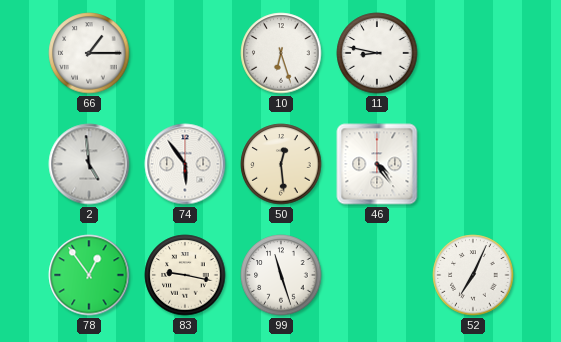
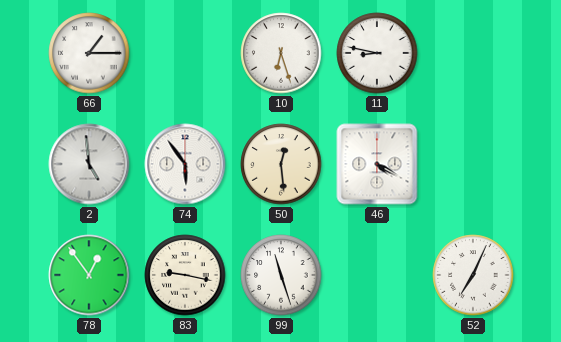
46: 4:24 -> 4:20
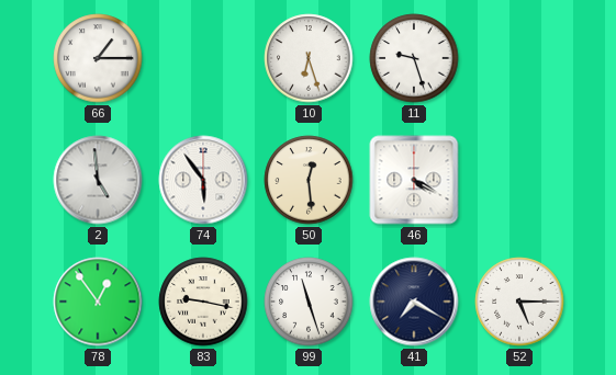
11: 8:47 -> 9:27
41: none -> 7:20
52: 7:04 -> 5:15
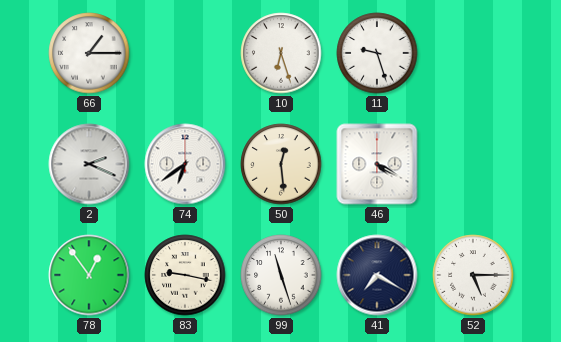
2: 4:59 -> 2:19
74: 5:54 -> 6:39
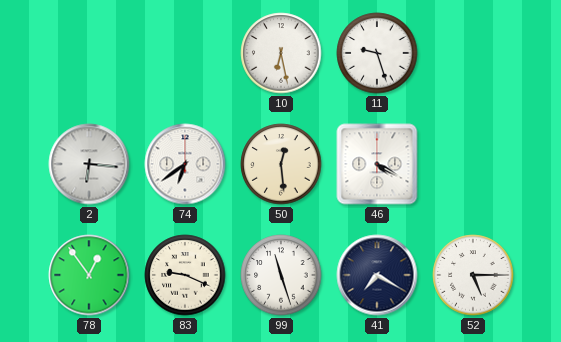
66: 1:15 -> none
10: 6:27 -> 6:28
2: 2:19 -> 6:16
83: 9:17 -> 9:19
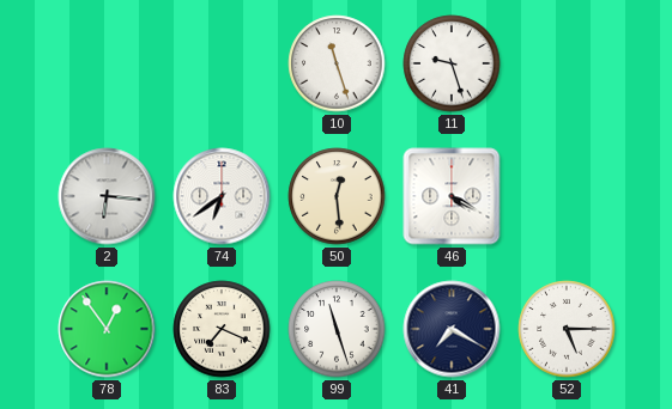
10: 6:28 -> 11:27
83: 9:19 -> 7:19
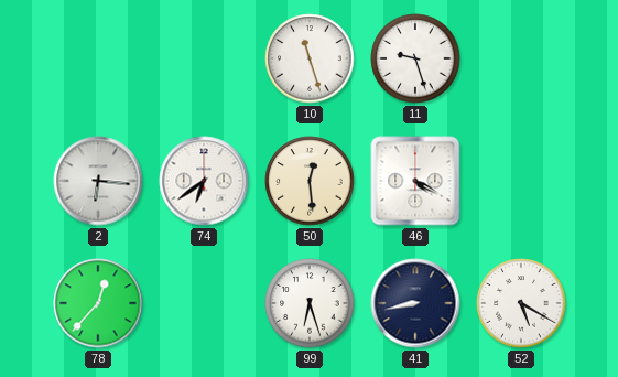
78: 12:54 -> 12:37
83: 7:19 -> none
99: 11:27 -> 6:27
41: 7:20 -> 8:43
52: 5:15 -> 5:20
